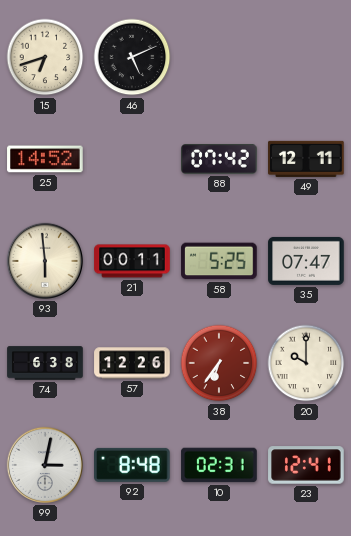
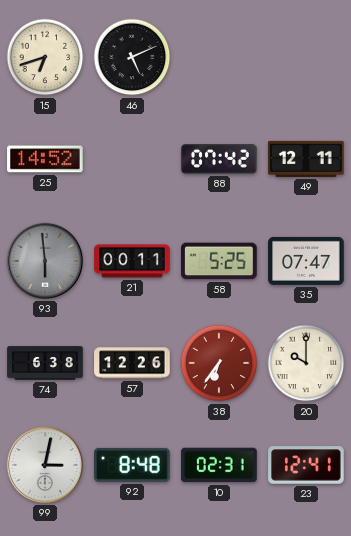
93 dial: cream -> grey
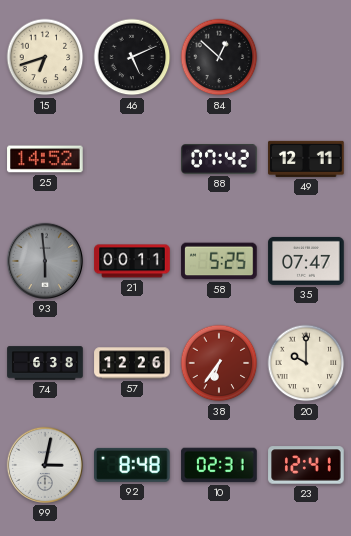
84: none -> 12:52
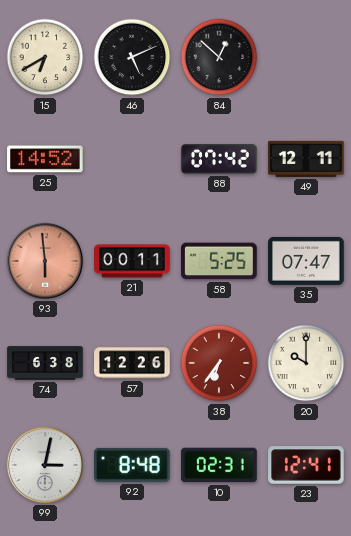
15: 6:42 -> 6:40
93 dial: grey -> salmon
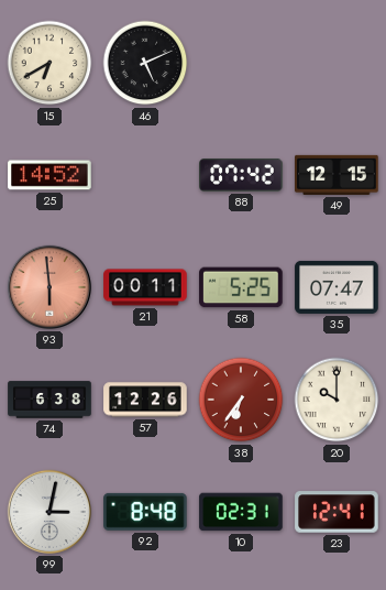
84: 12:52 -> none
49: 12:11 -> 12:15
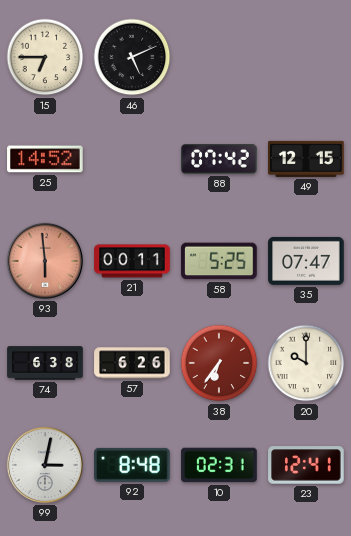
15: 6:40 -> 6:45
57: 12:26 -> 6:26
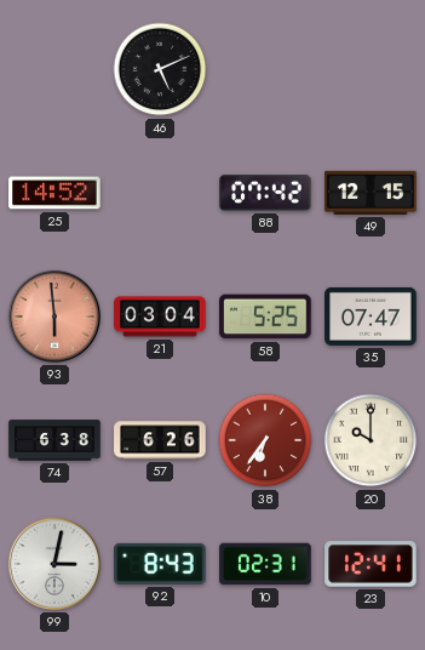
15: 6:45 -> none
21: 00:11 -> 03:04
92: 8:48 -> 8:43
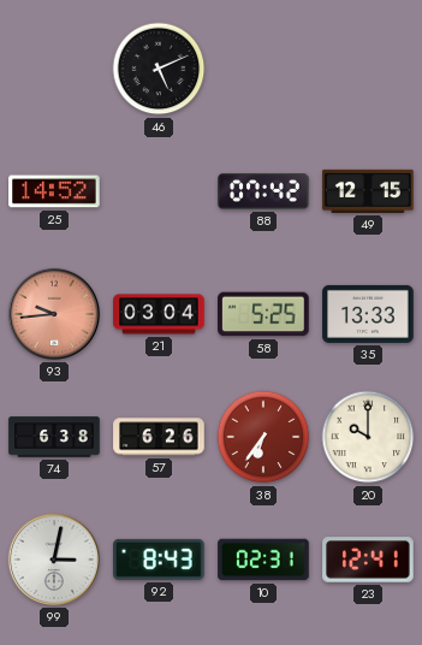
93: 5:59 -> 9:44
35: 07:47 -> 13:33
